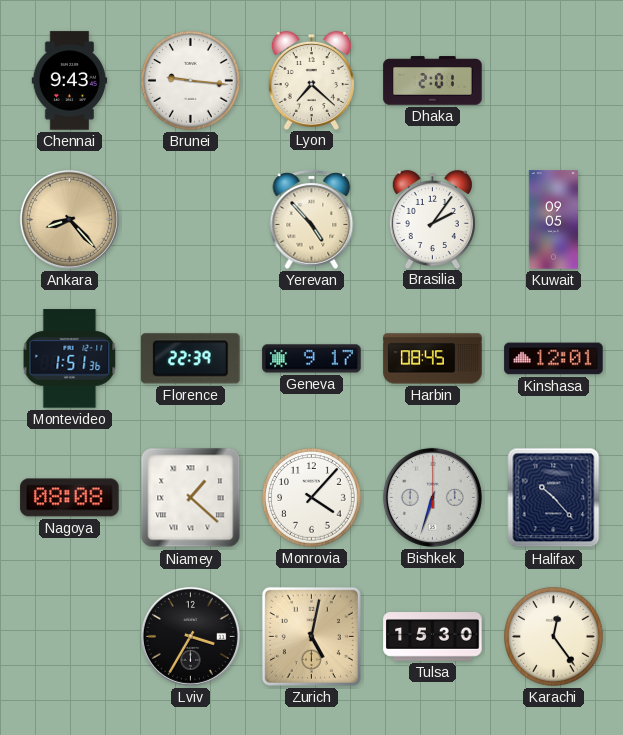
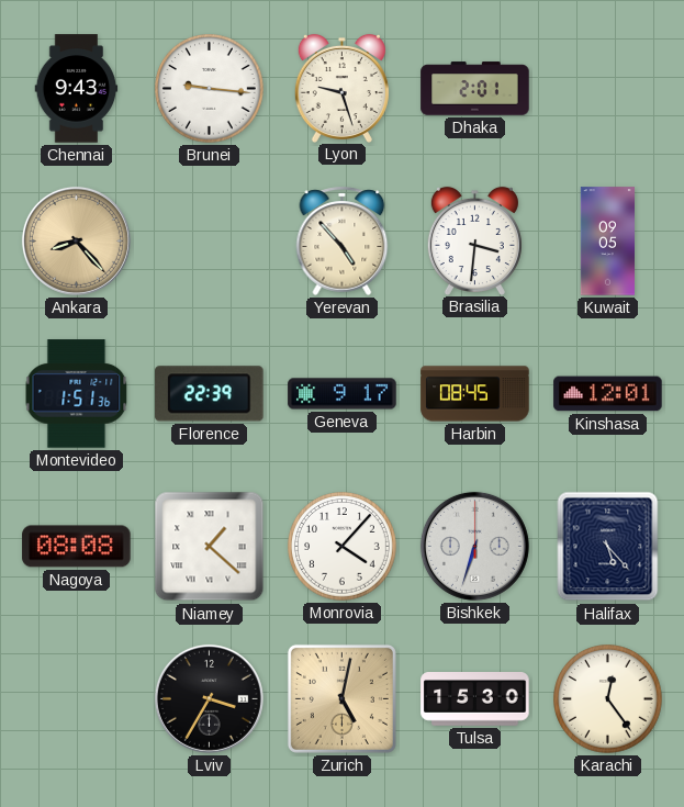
Lyon: 7:22 -> 9:27
Brasilia: 2:06 -> 3:31
Halifax: 10:23 -> 5:23
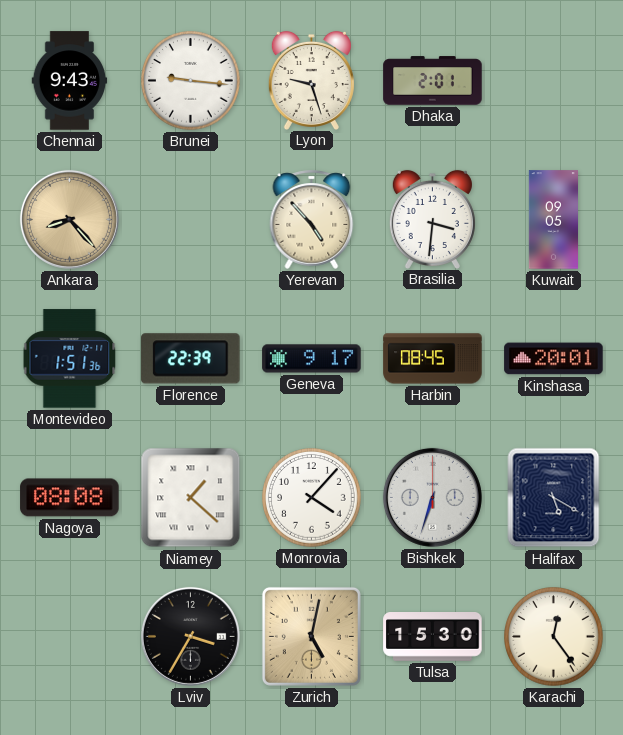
Kinshasa: 12:01 -> 20:01
Halifax: 5:23 -> 5:20
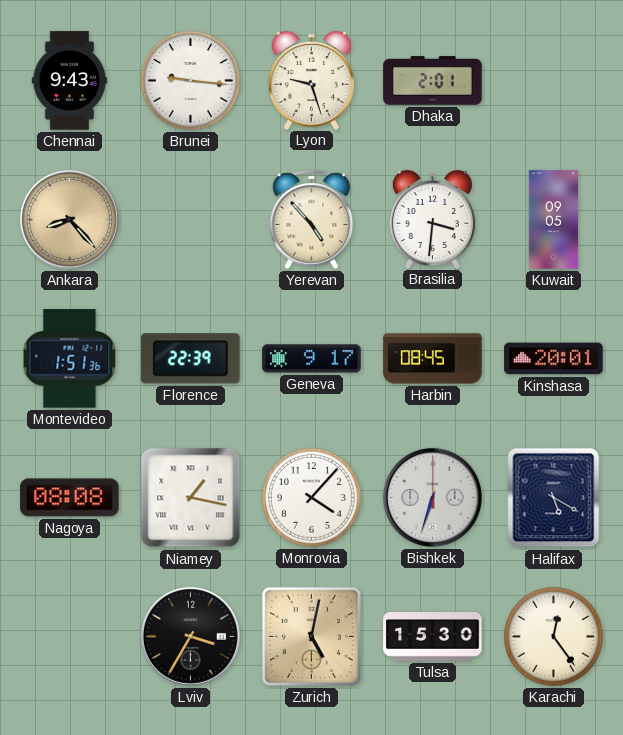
Niamey: 1:22 -> 1:17
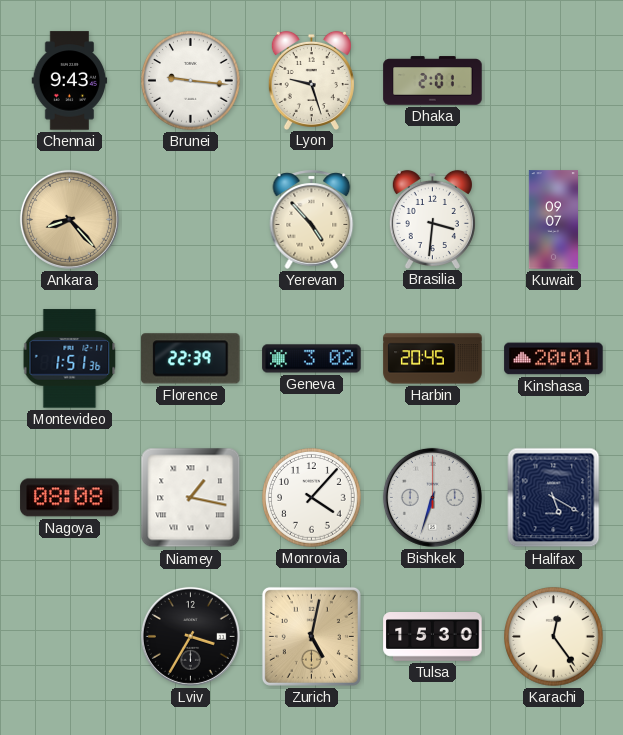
Kuwait: 09:05 -> 09:07
Geneva: 9:17 -> 3:02
Harbin: 08:45 -> 20:45
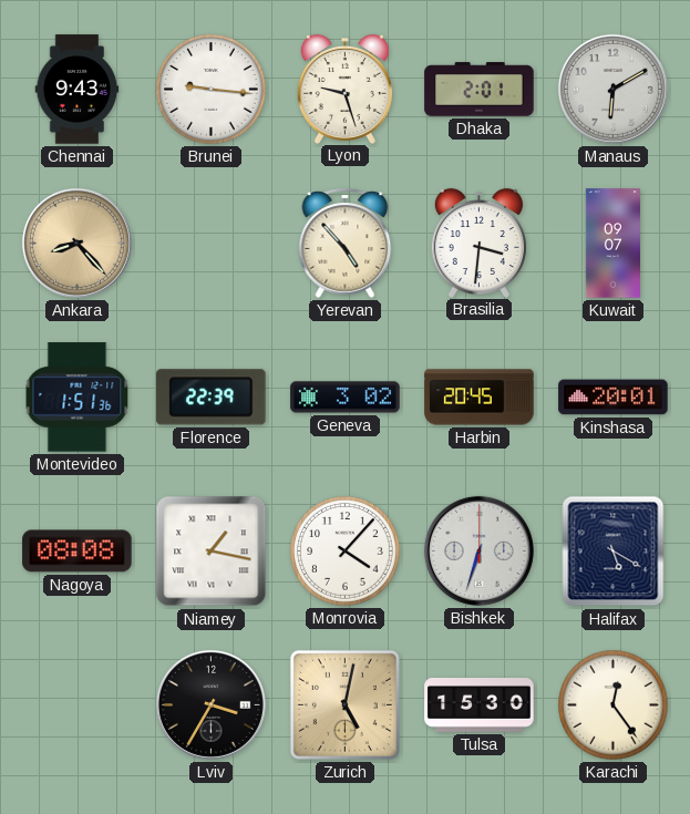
Manaus: none -> 6:10
